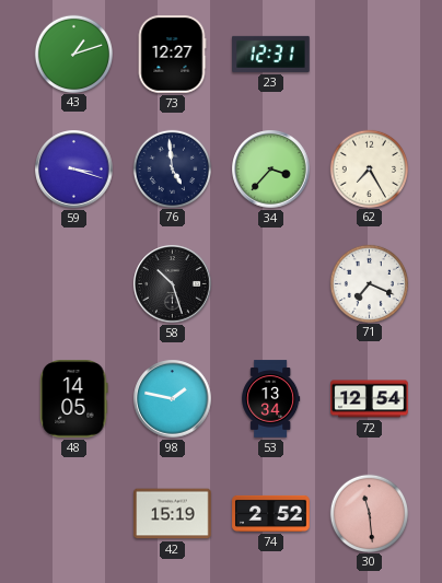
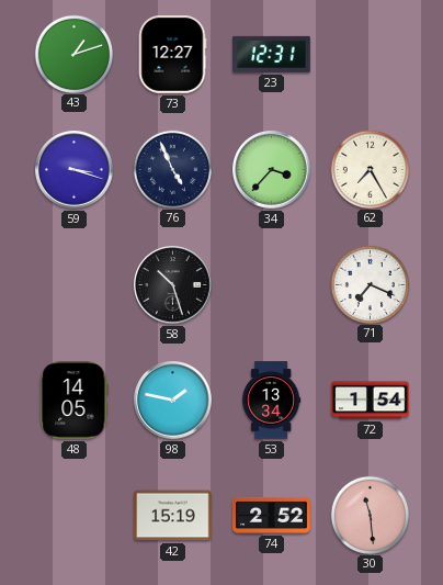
76: 4:59 -> 4:56
72: 12:54 -> 1:54
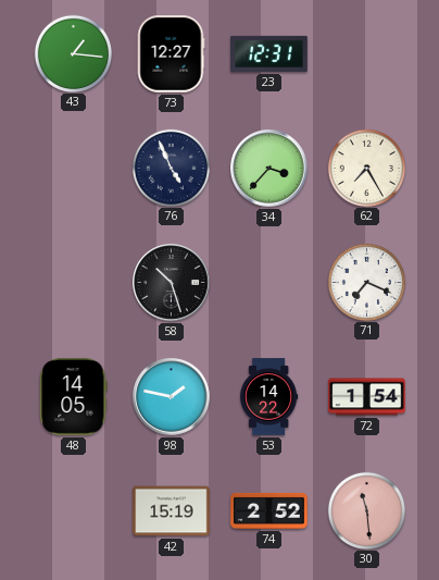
43: 1:12 -> 1:16
59: 3:18 -> none
53: 13:34 -> 14:22
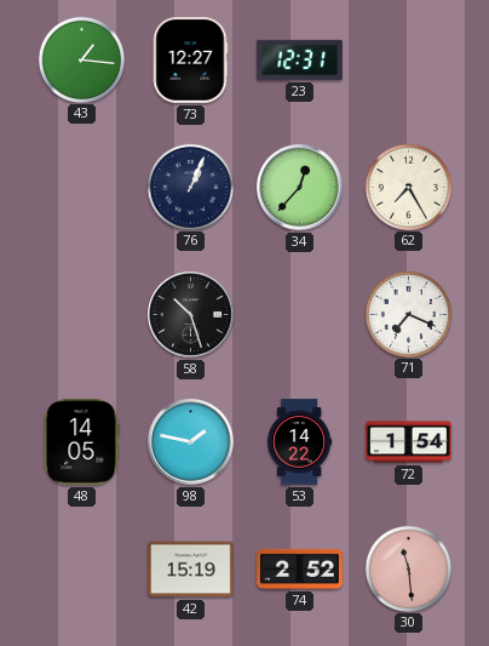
76: 4:56 -> 1:04
34: 3:37 -> 12:37
